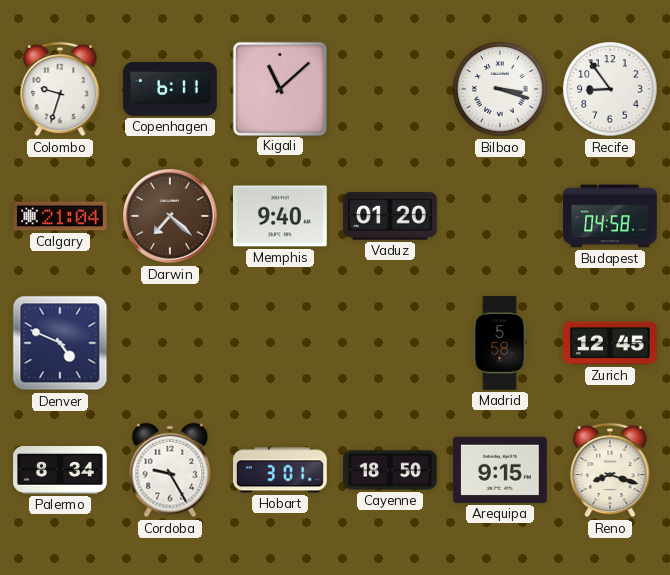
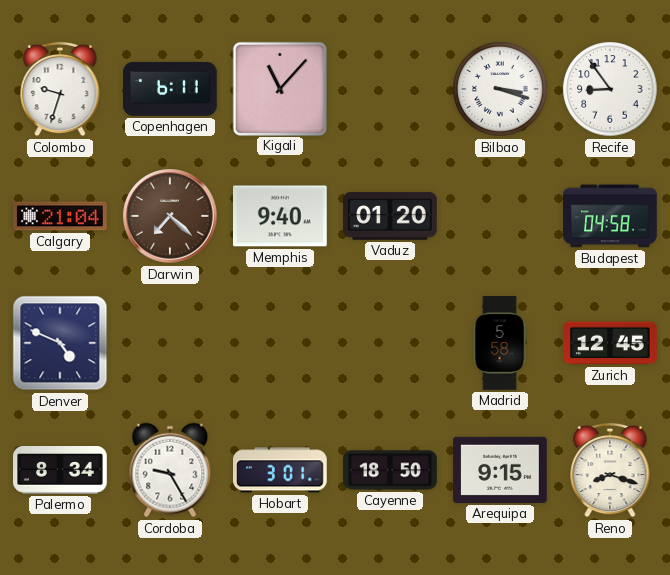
Kigali: 11:08 -> 11:07
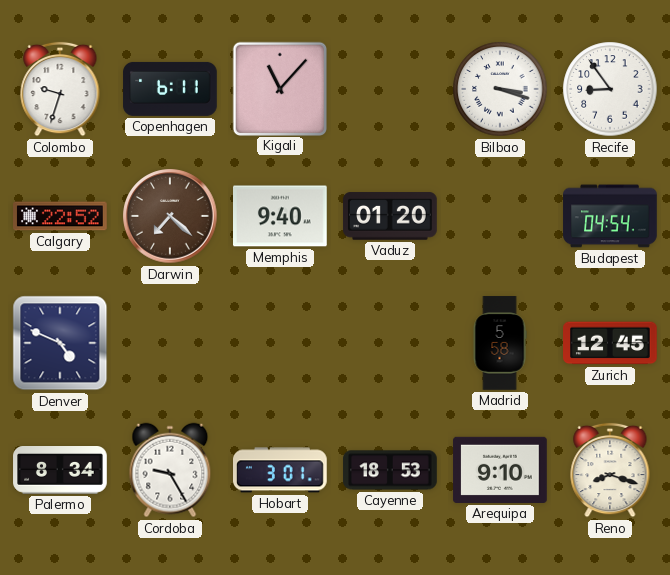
Calgary: 21:04 -> 22:52
Budapest: 04:58 -> 04:54
Cayenne: 18:50 -> 18:53
Arequipa: 9:15 -> 9:10
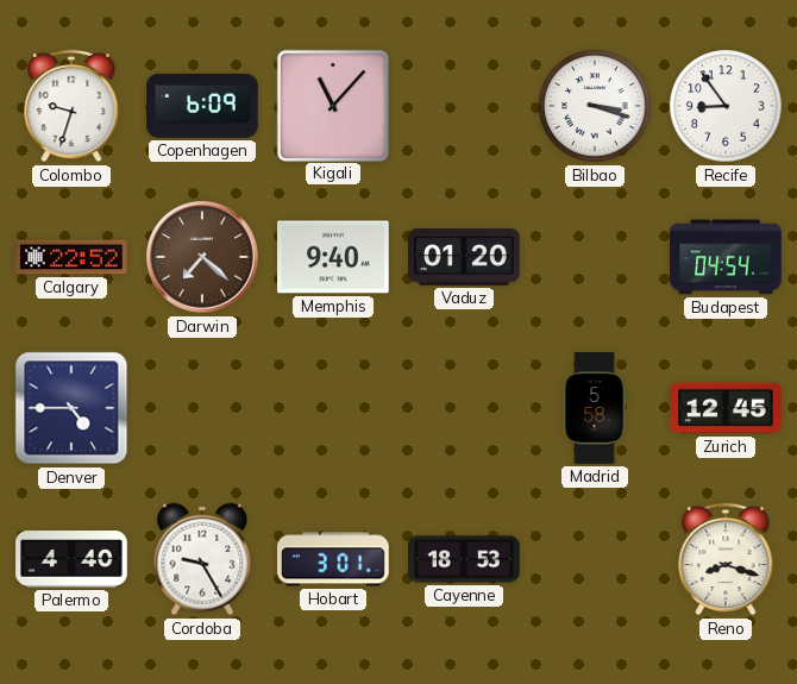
Copenhagen: 6:11 -> 6:09
Denver: 4:49 -> 4:45
Palermo: 8:34 -> 4:40
Arequipa: 9:10 -> none
